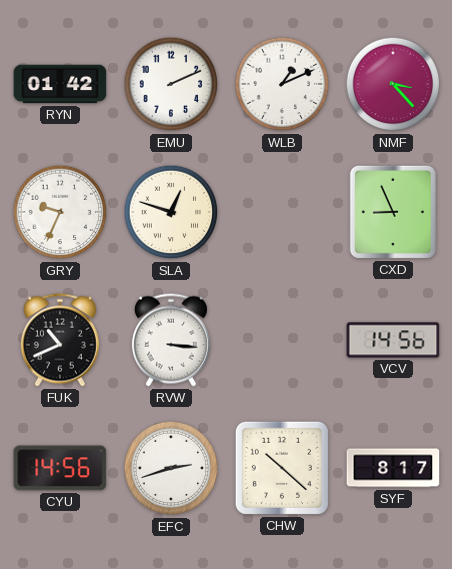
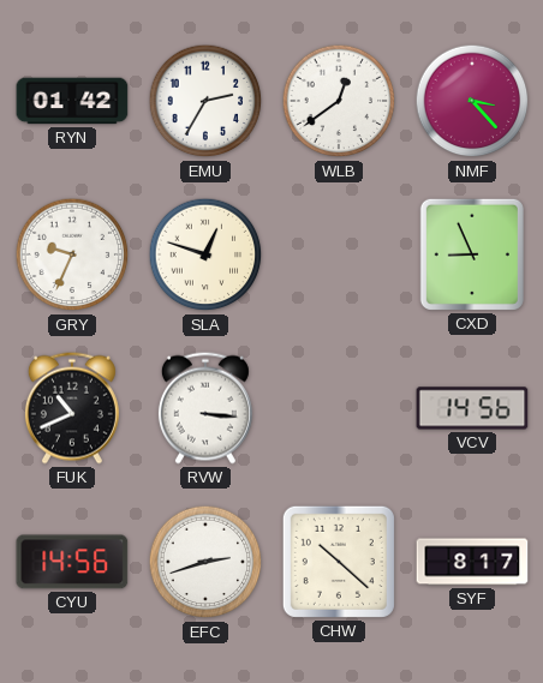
EMU: 2:11 -> 2:35
WLB: 1:11 -> 12:39
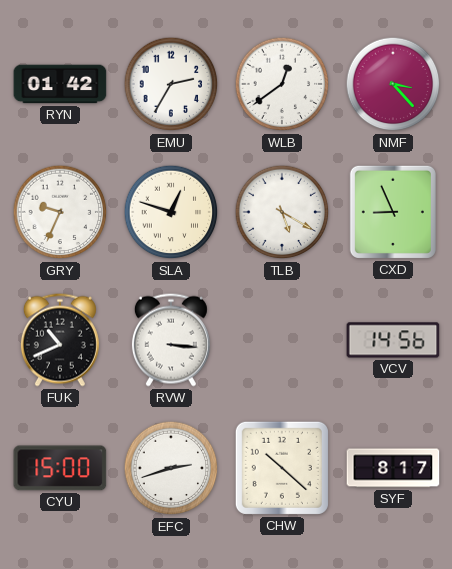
TLB: none -> 5:20
CYU: 14:56 -> 15:00
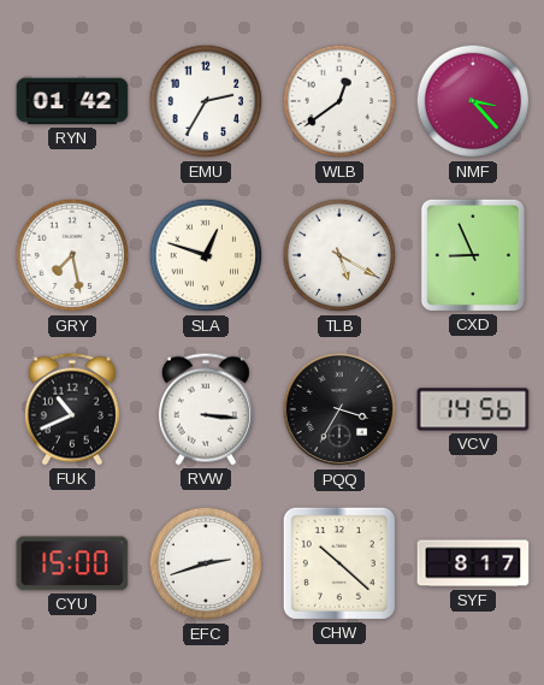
GRY: 9:34 -> 7:28
PQQ: none -> 3:35
